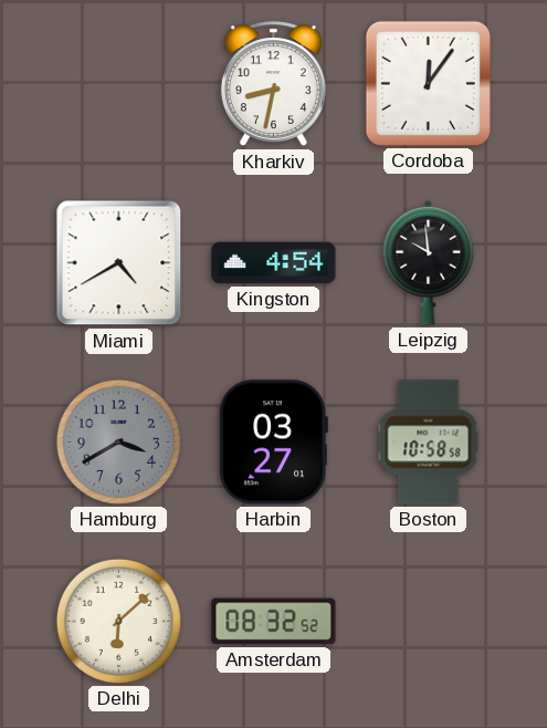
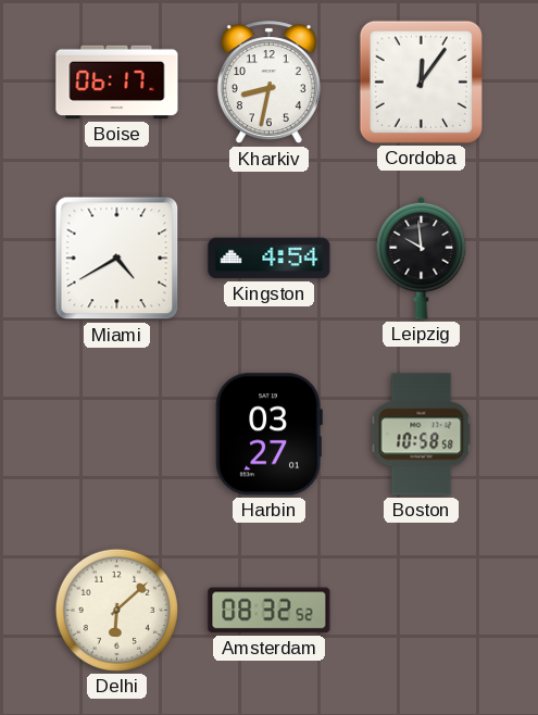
Boise: none -> 06:17
Hamburg: 3:40 -> none
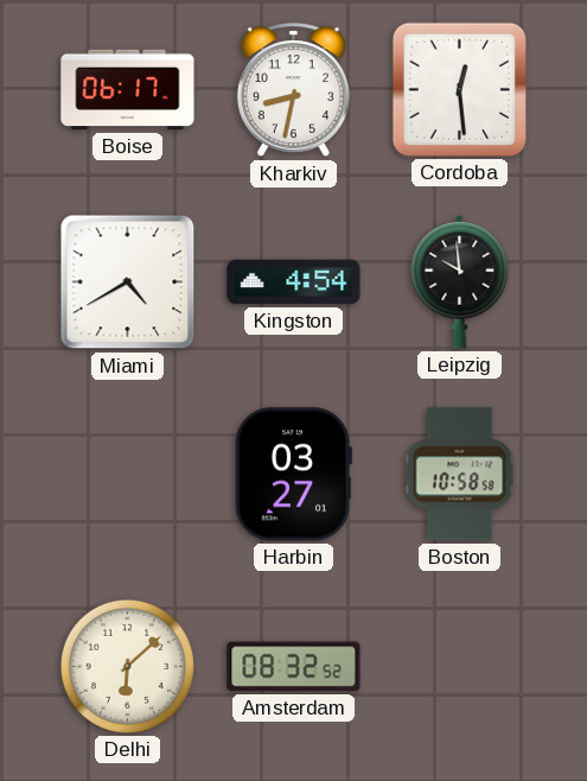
Cordoba: 12:06 -> 12:29
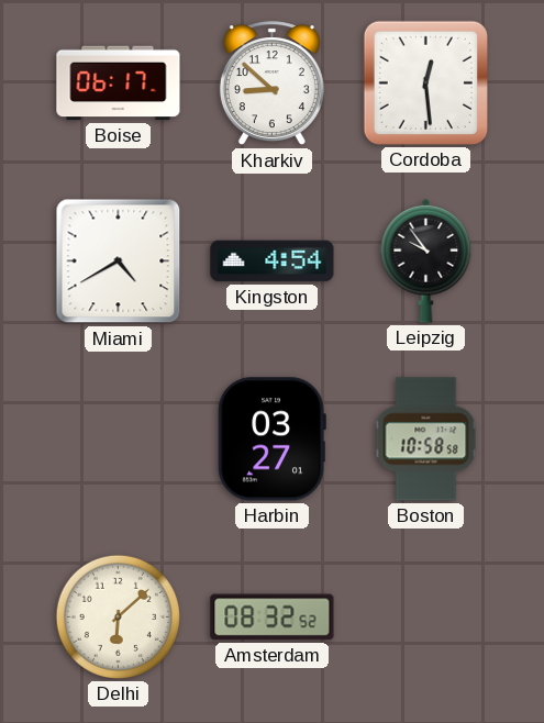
Kharkiv: 8:32 -> 8:52
Leipzig: 9:59 -> 9:54
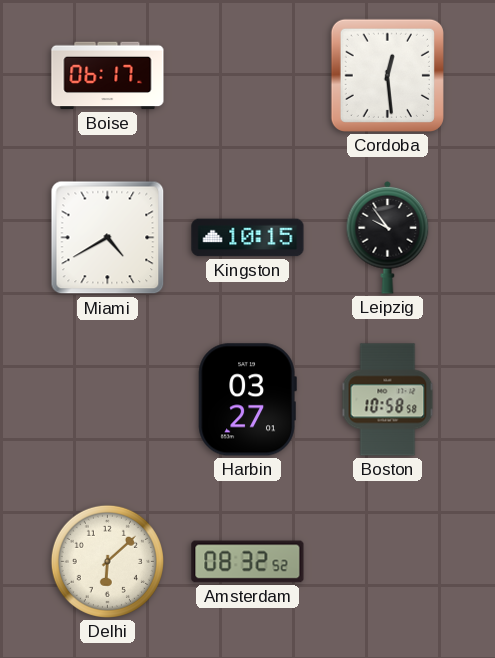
Kharkiv: 8:52 -> none
Kingston: 4:54 -> 10:15
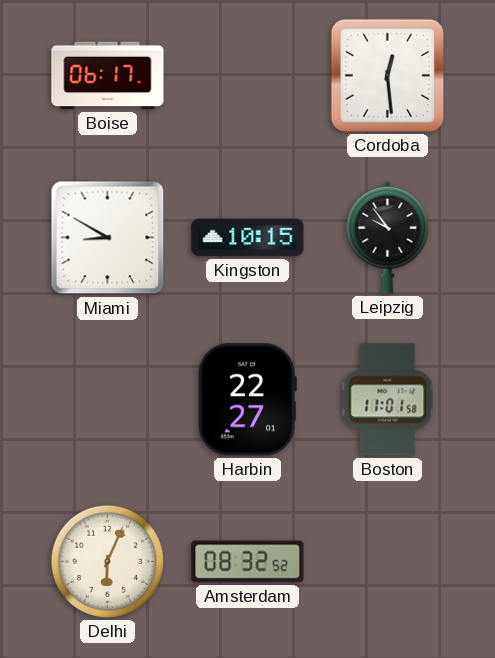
Miami: 4:40 -> 8:50
Harbin: 03:27 -> 22:27
Boston: 10:58 -> 11:01
Delhi: 6:08 -> 6:04
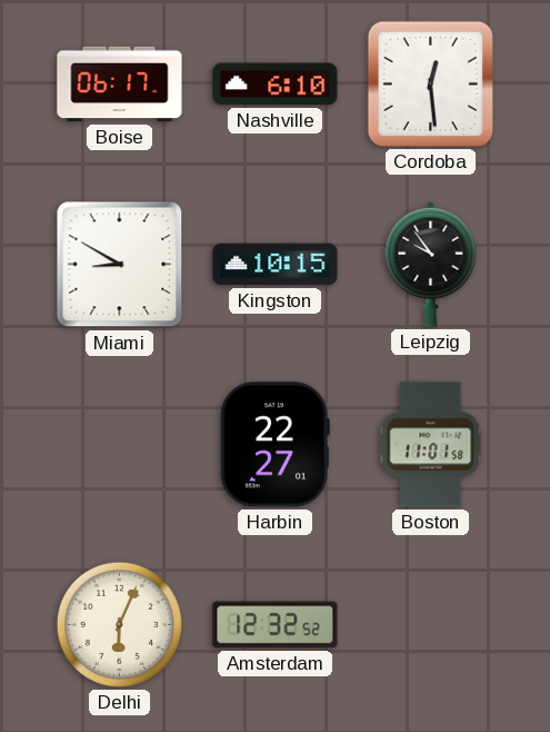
Nashville: none -> 6:10
Amsterdam: 08:32 -> 12:32
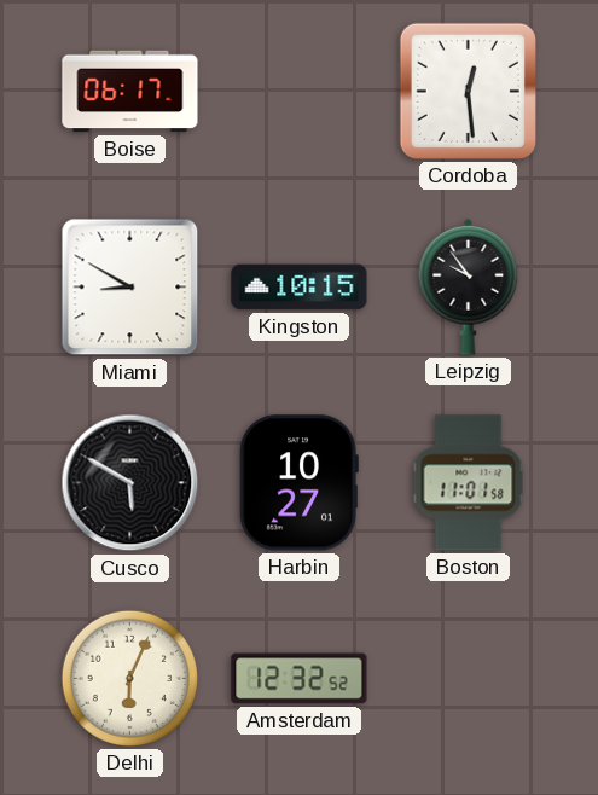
Nashville: 6:10 -> none
Cusco: none -> 5:50
Harbin: 22:27 -> 10:27
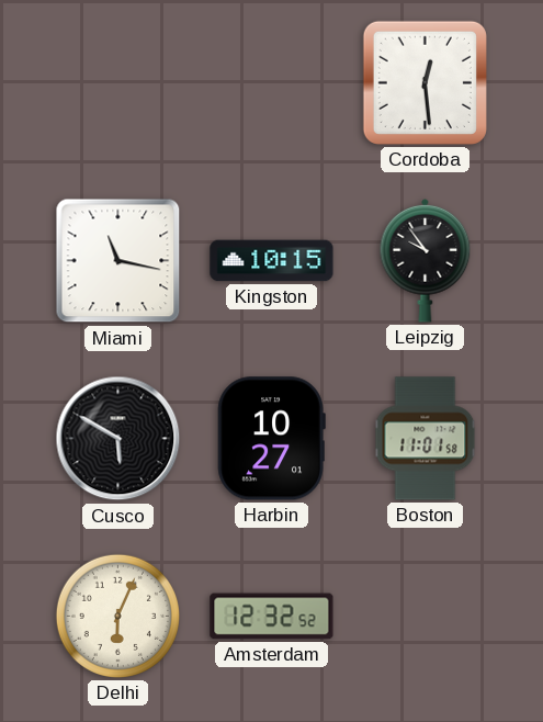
Boise: 06:17 -> none
Miami: 8:50 -> 11:17
